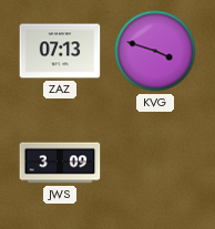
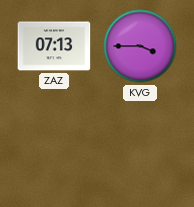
KVG: 3:48 -> 3:45
JWS: 3:09 -> none
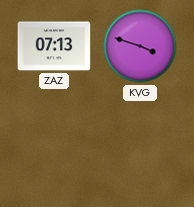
KVG: 3:45 -> 3:48
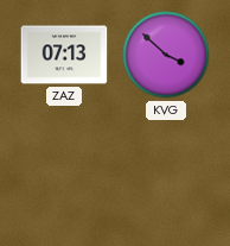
KVG: 3:48 -> 3:52
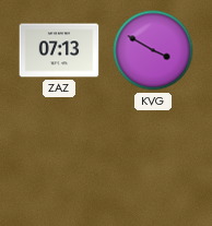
KVG: 3:52 -> 3:50
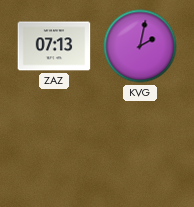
KVG: 3:50 -> 2:02
